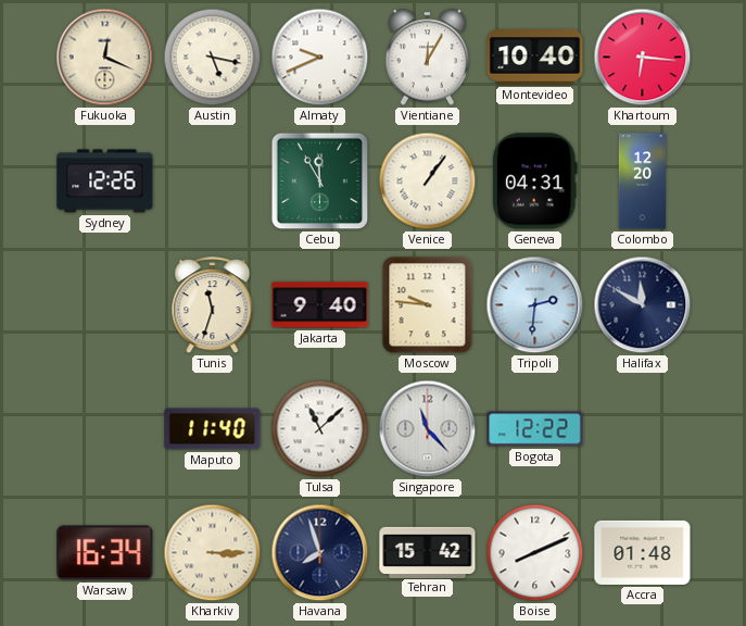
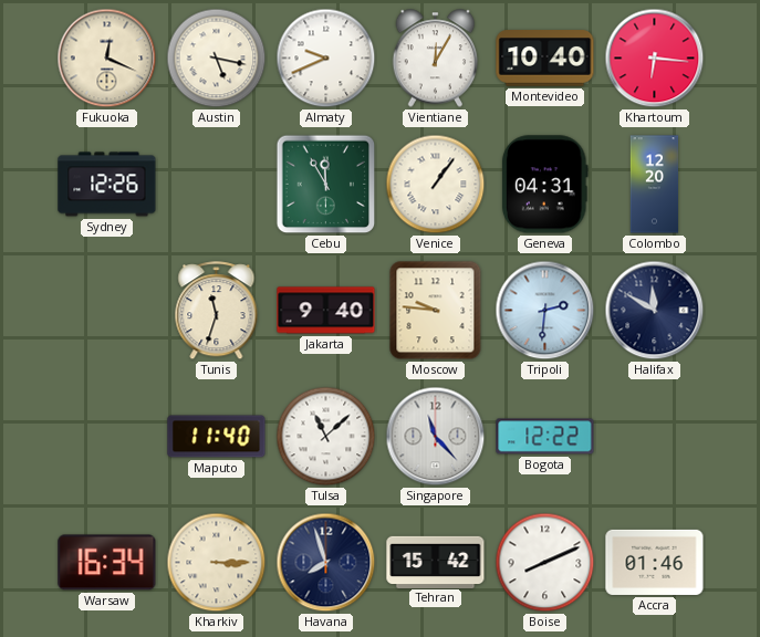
Accra: 01:48 -> 01:46
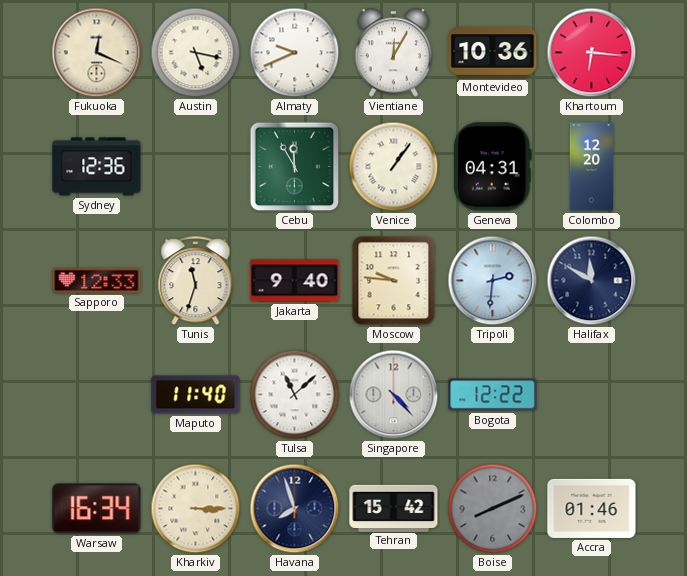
Montevideo: 10:40 -> 10:36
Sydney: 12:26 -> 12:36
Sapporo: none -> 12:33
Singapore: 11:23 -> 4:23
Boise dial: white -> grey
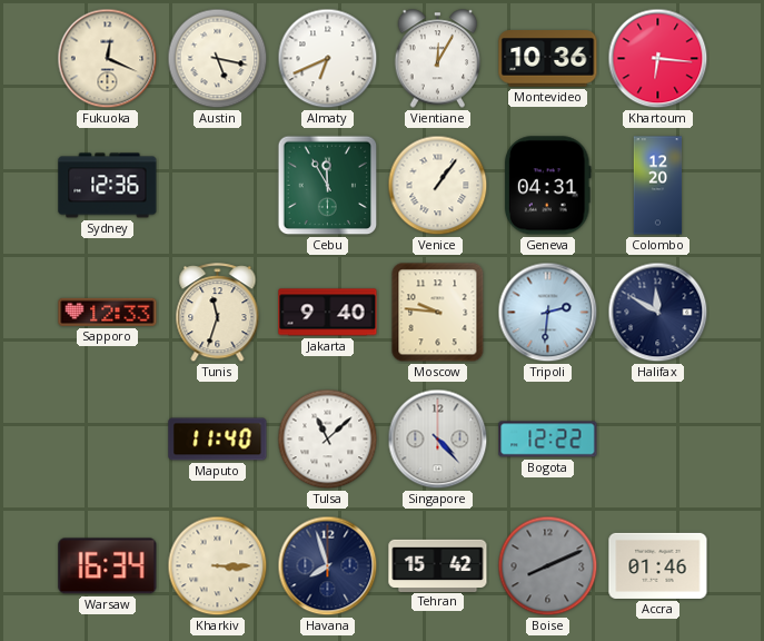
Almaty: 9:41 -> 6:41
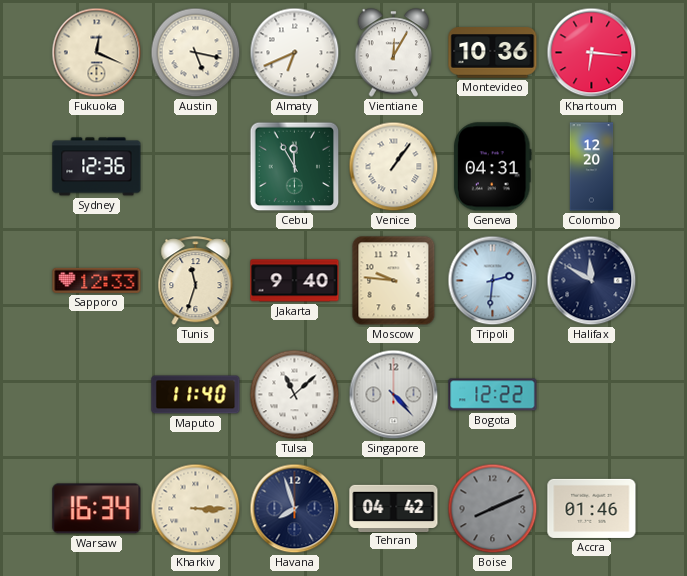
Tehran: 15:42 -> 04:42
